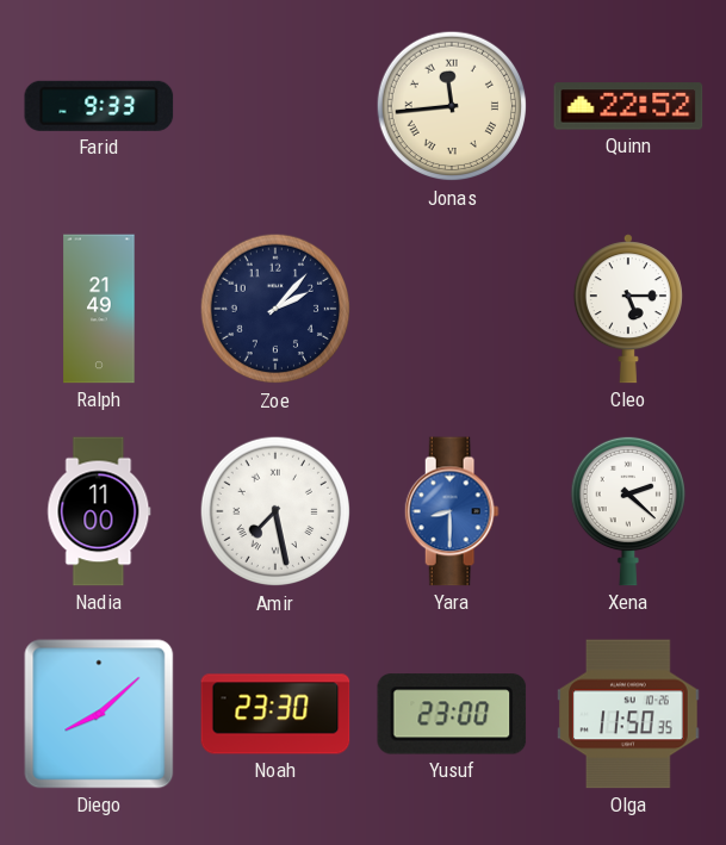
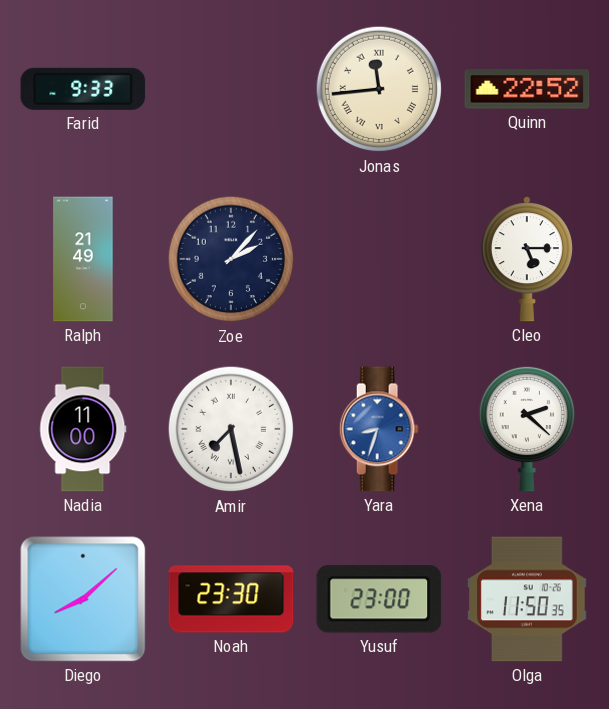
Yara: 8:30 -> 8:33
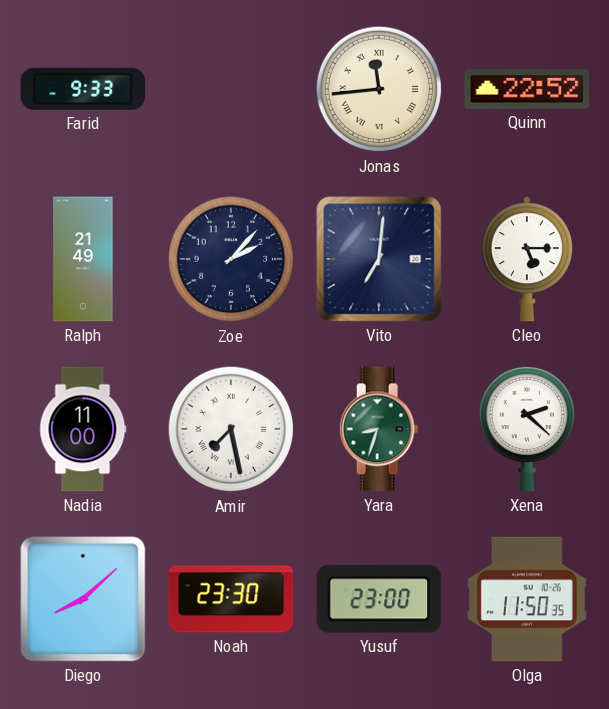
Vito: none -> 7:01
Yara dial: blue -> green
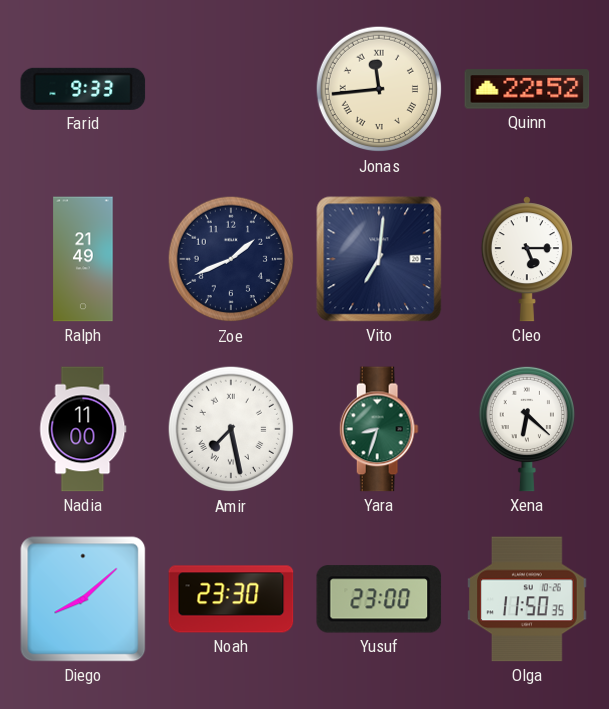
Zoe: 2:07 -> 1:41
Xena: 2:22 -> 6:22
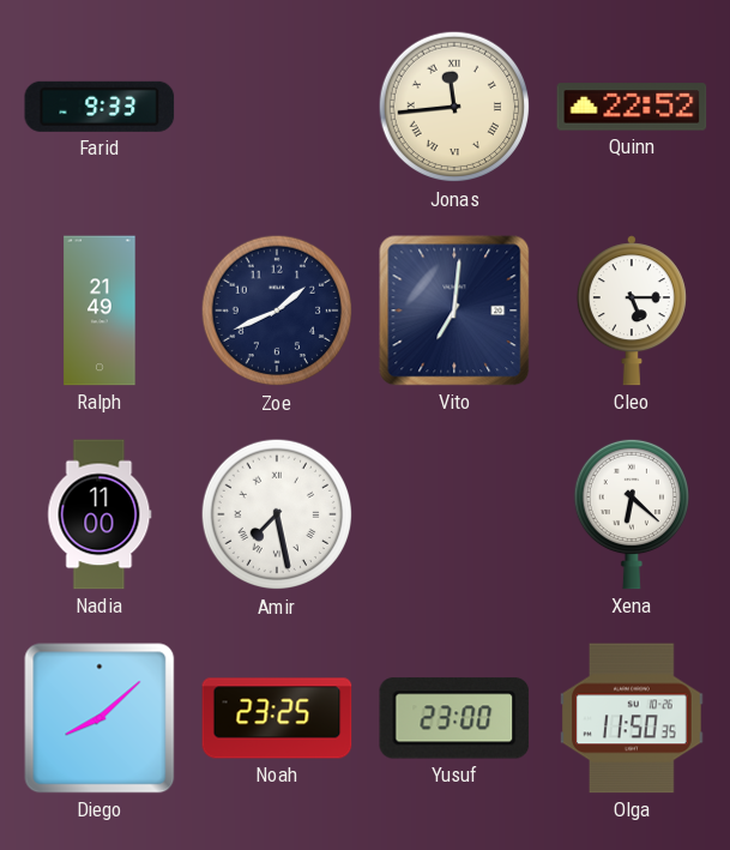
Yara: 8:33 -> none
Noah: 23:30 -> 23:25
